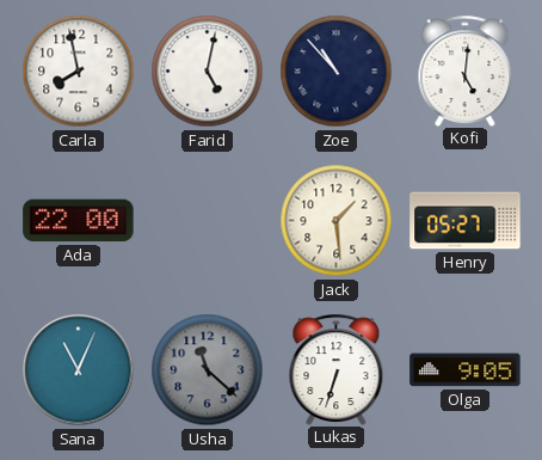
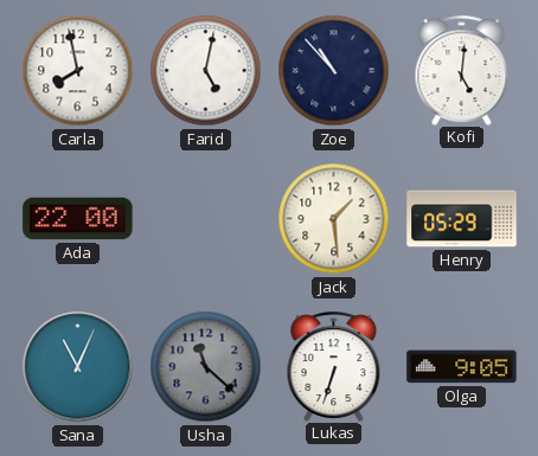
Henry: 05:27 -> 05:29
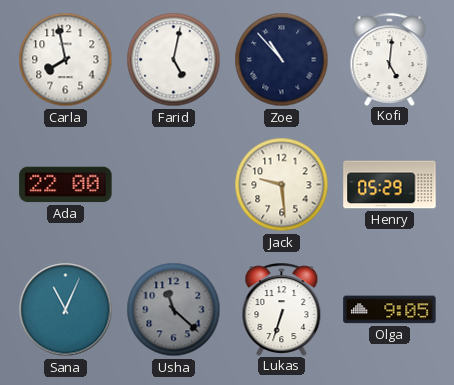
Jack: 1:29 -> 9:29
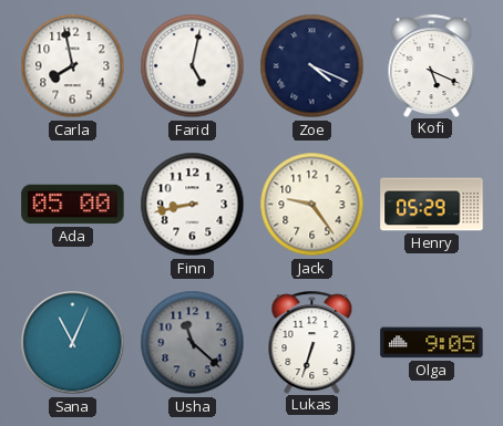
Zoe: 10:53 -> 4:19
Kofi: 5:01 -> 5:19
Ada: 22:00 -> 05:00
Finn: none -> 8:43
Jack: 9:29 -> 9:24
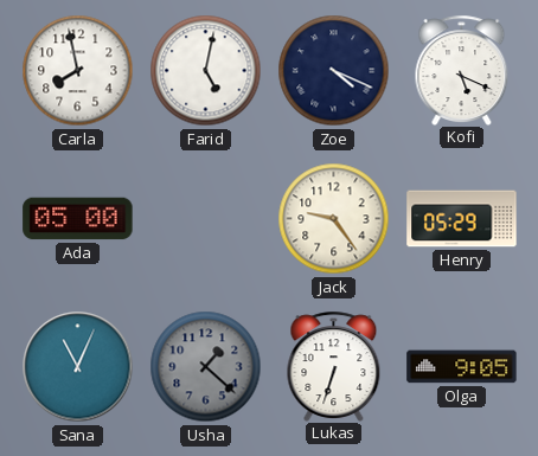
Finn: 8:43 -> none
Usha: 11:22 -> 1:22
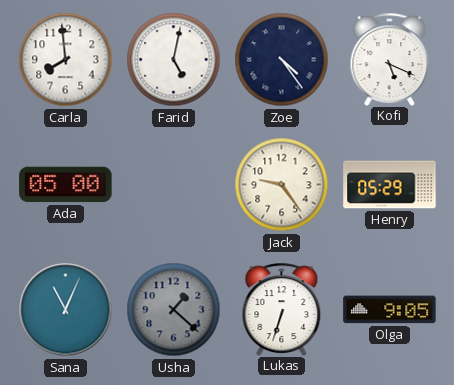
Carla: 7:58 -> 7:59
Zoe: 4:19 -> 4:24
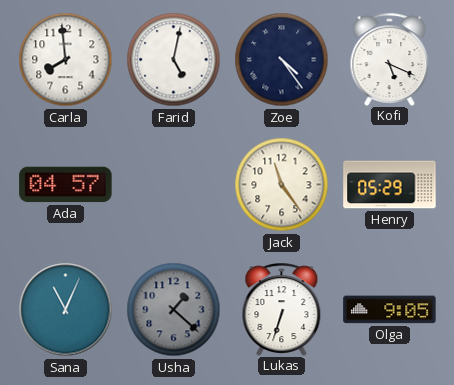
Ada: 05:00 -> 04:57
Jack: 9:24 -> 11:24
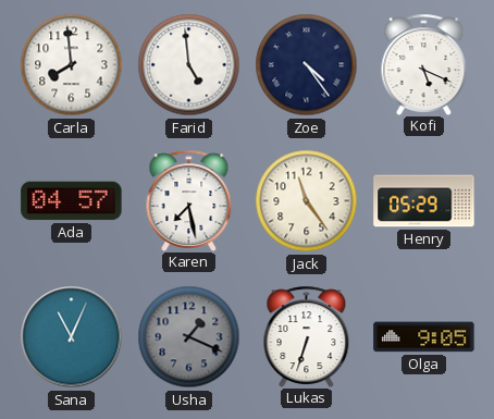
Farid: 5:02 -> 4:59
Karen: none -> 7:28
Usha: 1:22 -> 1:19
